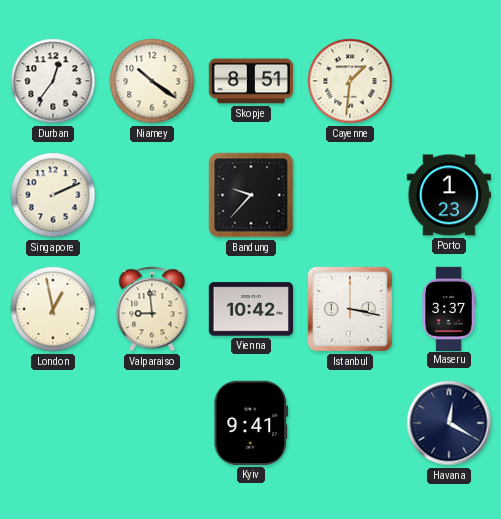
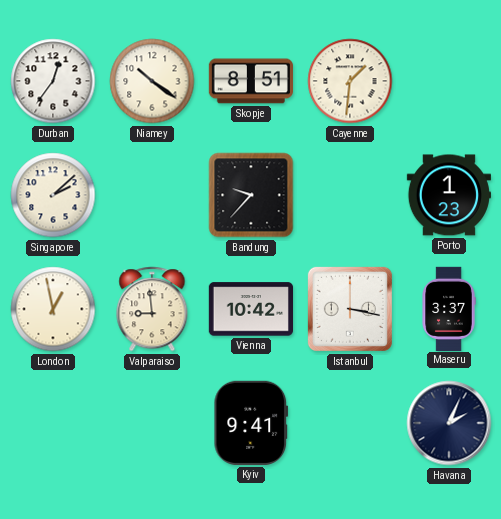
Singapore: 2:11 -> 2:08
Havana: 12:20 -> 2:04
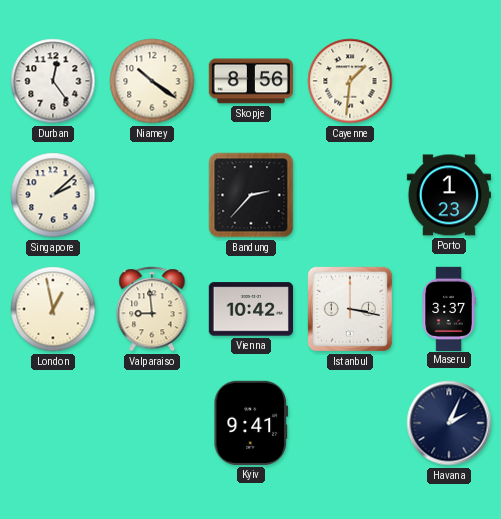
Durban: 12:36 -> 12:24
Skopje: 8:51 -> 8:56
Bandung: 9:37 -> 2:37
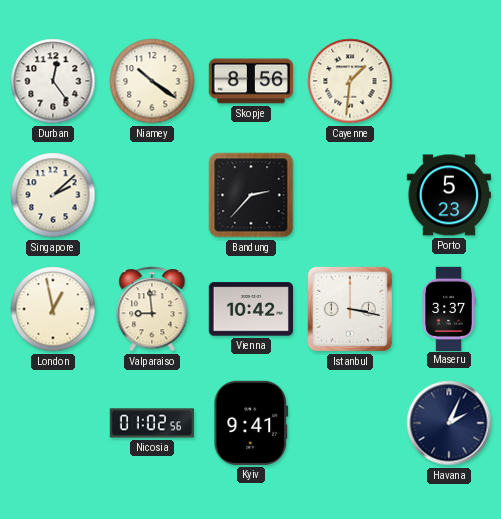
Porto: 1:23 -> 5:23
Nicosia: none -> 01:02
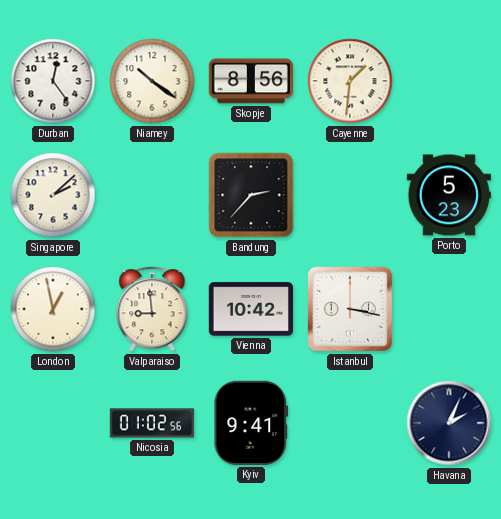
Maseru: 3:37 -> none
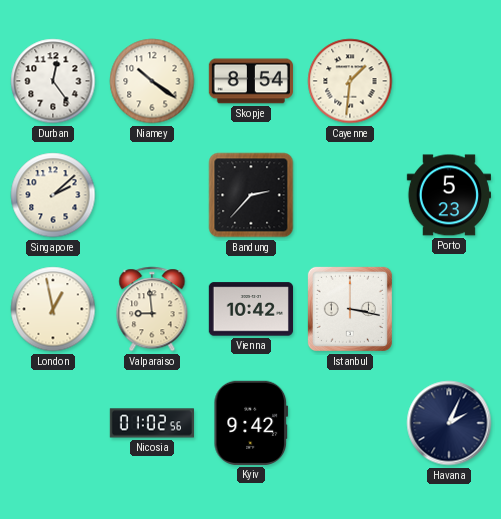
Skopje: 8:56 -> 8:54
Kyiv: 9:41 -> 9:42
